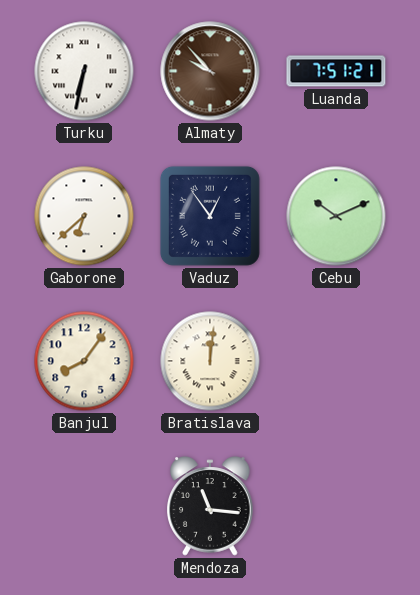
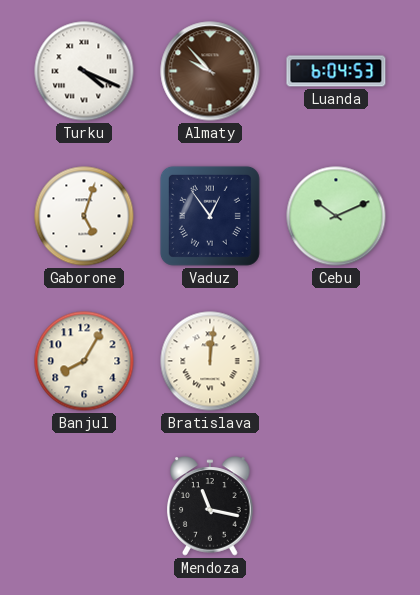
Turku: 6:32 -> 4:19
Luanda: 7:51 -> 6:04
Gaborone: 6:38 -> 5:03
Banjul: 8:06 -> 8:05
Mendoza: 11:16 -> 11:17
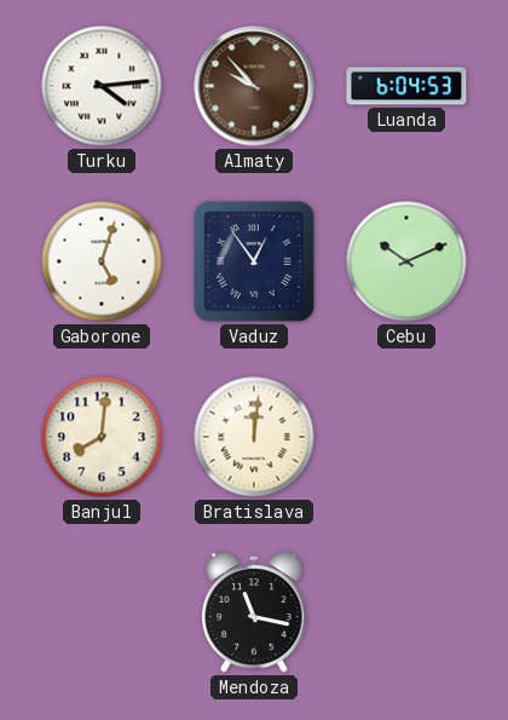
Turku: 4:19 -> 4:14
Banjul: 8:05 -> 8:01
